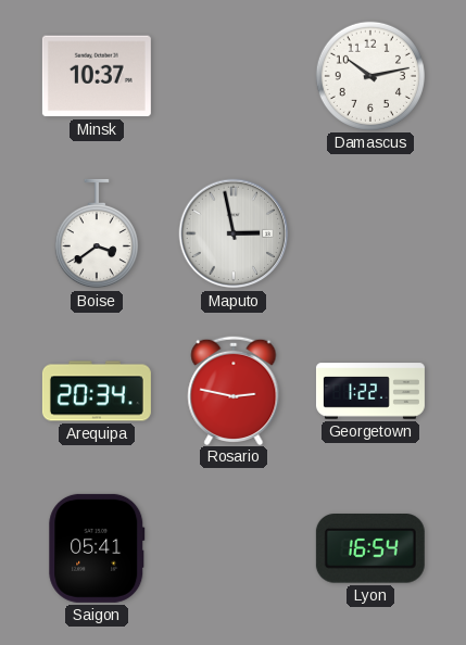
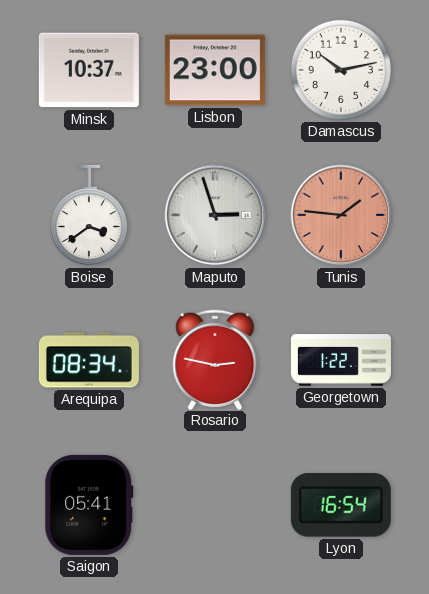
Lisbon: none -> 23:00
Maputo: 2:58 -> 2:57
Tunis: none -> 1:46
Arequipa: 20:34 -> 08:34
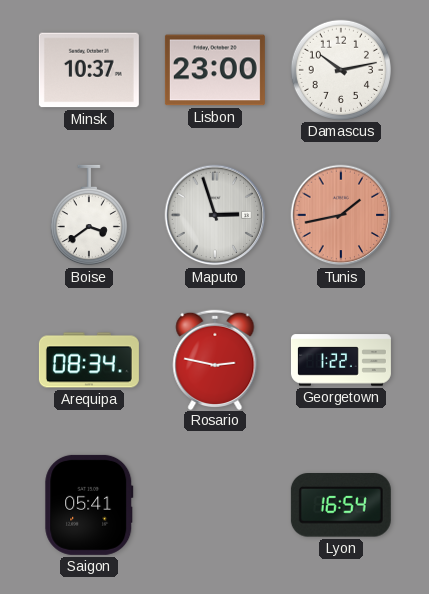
Tunis: 1:46 -> 1:43
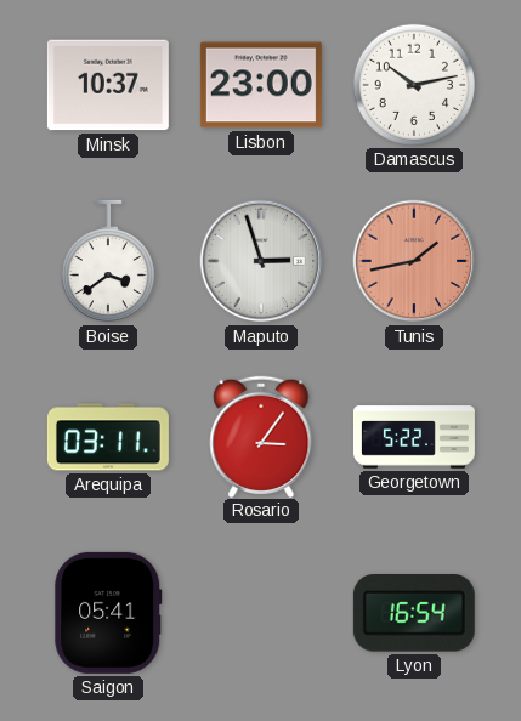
Arequipa: 08:34 -> 03:11
Rosario: 2:47 -> 3:06
Georgetown: 1:22 -> 5:22
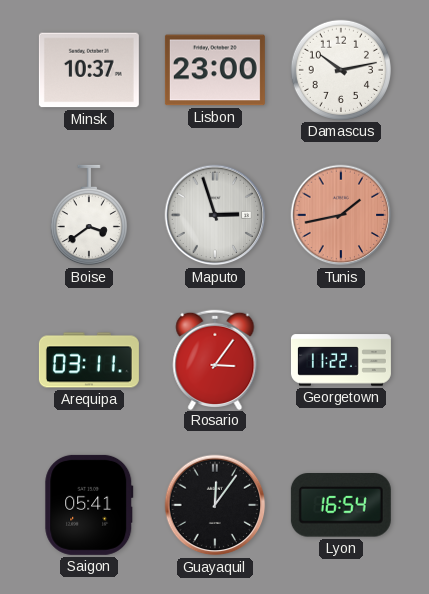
Georgetown: 5:22 -> 11:22
Guayaquil: none -> 12:06
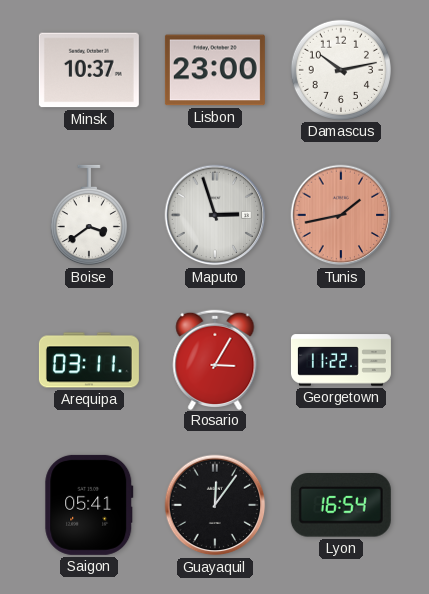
Rosario: 3:06 -> 3:05
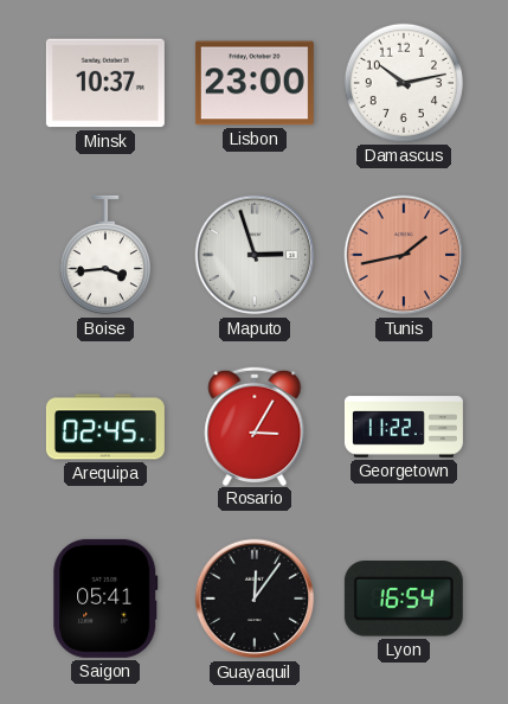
Boise: 3:39 -> 3:44
Arequipa: 03:11 -> 02:45
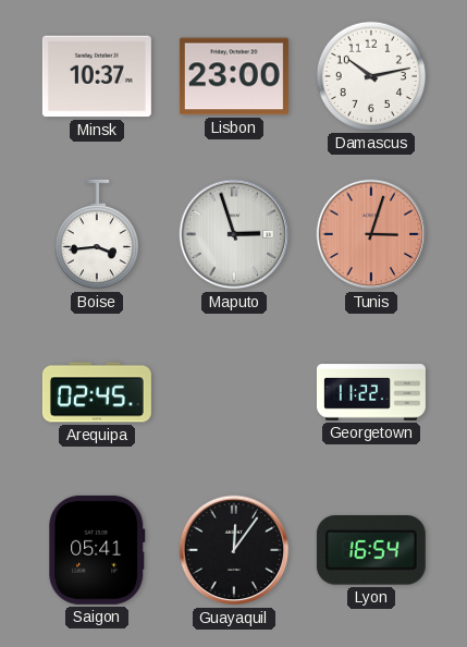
Tunis: 1:43 -> 3:03
Rosario: 3:05 -> none
